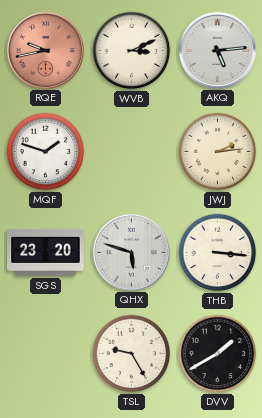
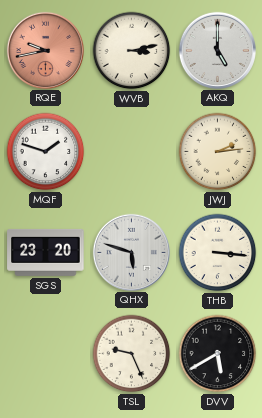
WVB: 3:11 -> 3:13
AKQ: 5:14 -> 5:00
TSL: 9:25 -> 9:26
DVV: 1:40 -> 5:40
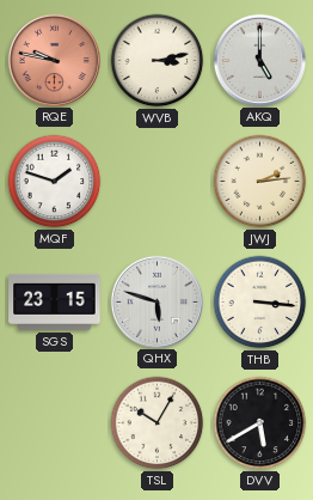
RQE: 9:43 -> 9:47
SGS: 23:20 -> 23:15
TSL: 9:26 -> 10:05
